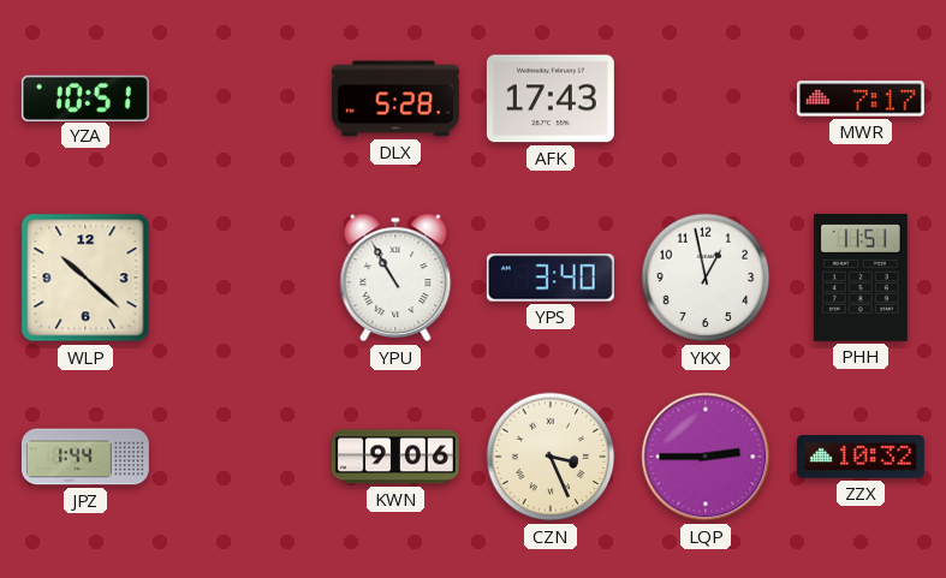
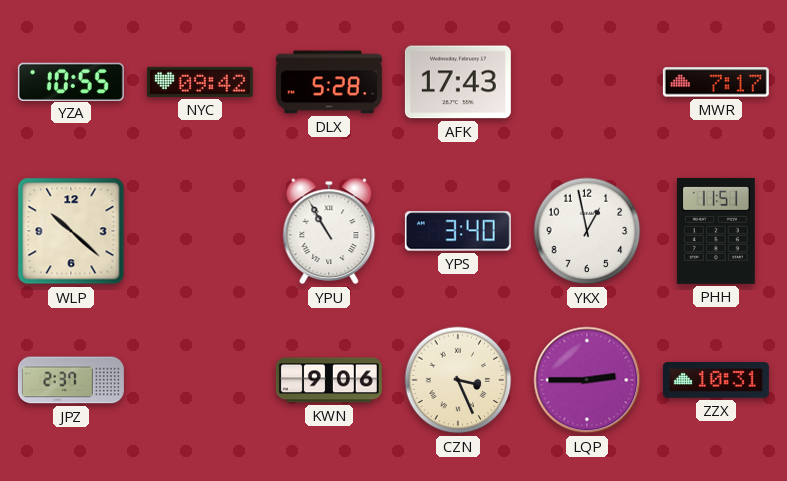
YZA: 10:51 -> 10:55
NYC: none -> 09:42
JPZ: 1:44 -> 2:37
ZZX: 10:32 -> 10:31
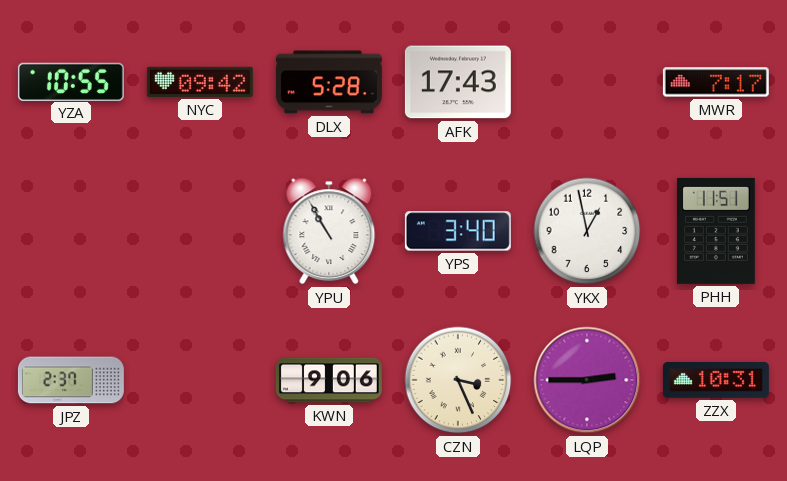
WLP: 10:22 -> none
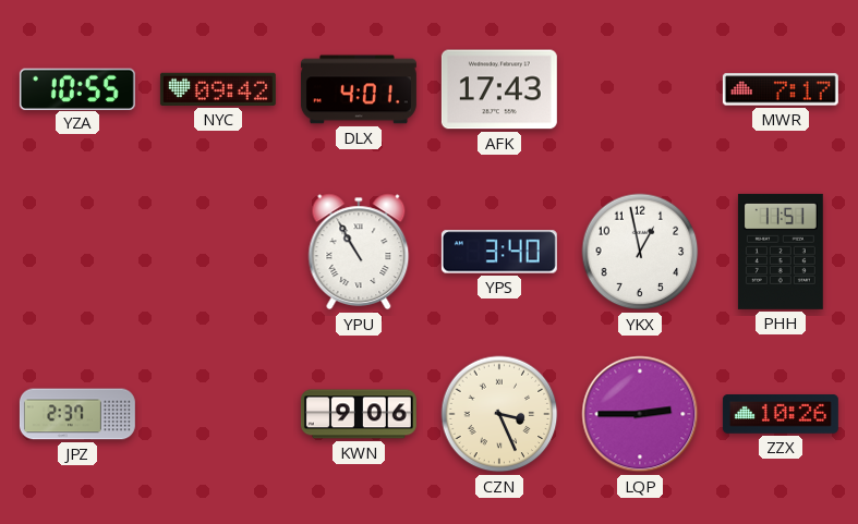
DLX: 5:28 -> 4:01
ZZX: 10:31 -> 10:26
